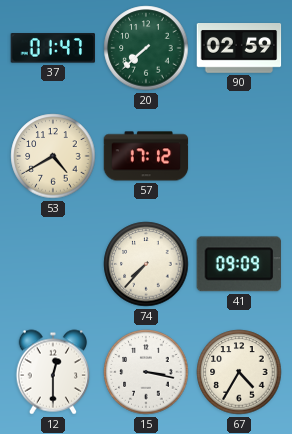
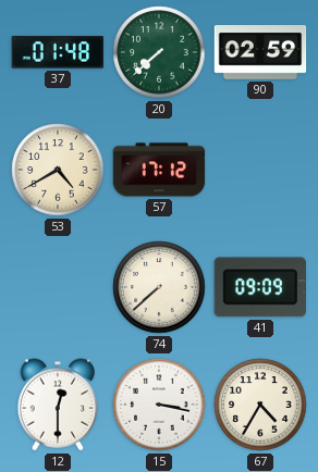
37: 01:47 -> 01:48
74: 7:37 -> 7:38
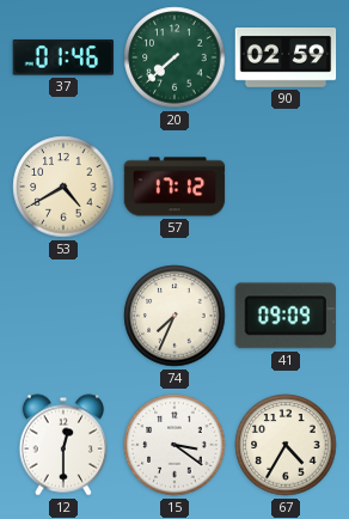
37: 01:48 -> 01:46
74: 7:38 -> 7:34
15: 3:17 -> 3:21
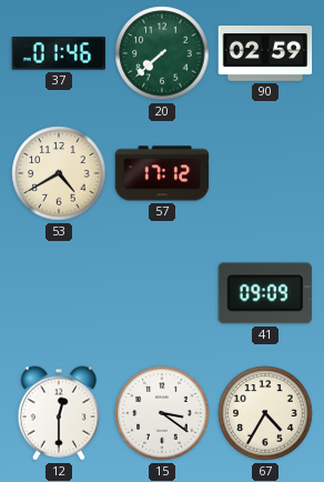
74: 7:34 -> none
